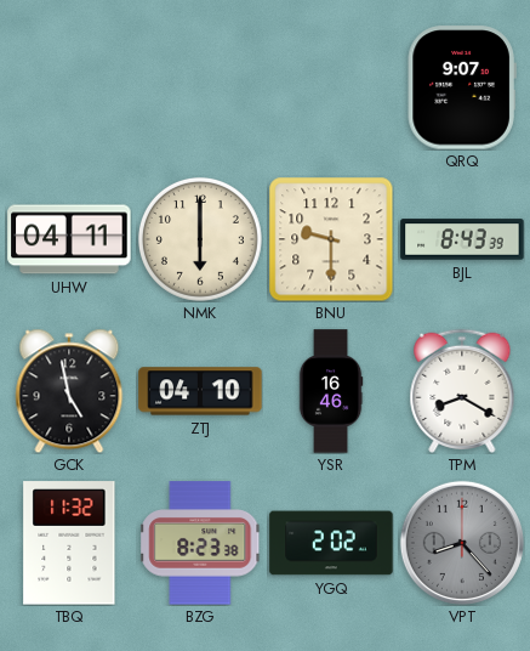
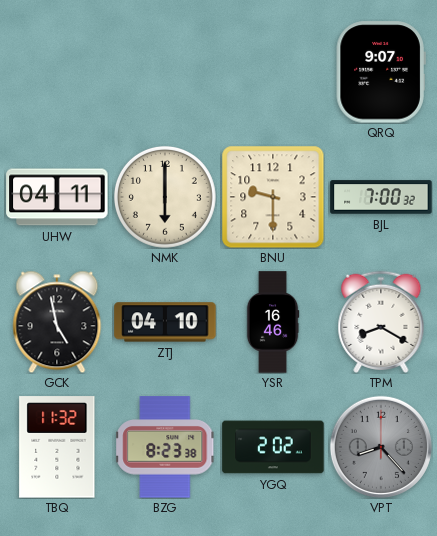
BJL: 8:43 -> 7:00
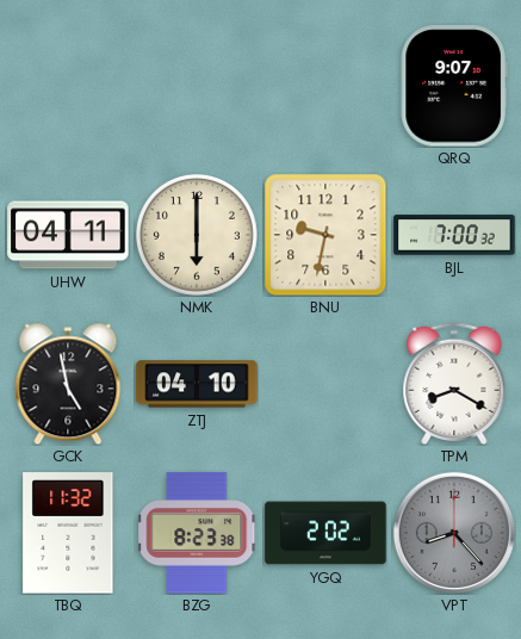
BNU: 9:30 -> 9:32
YSR: 16:46 -> none
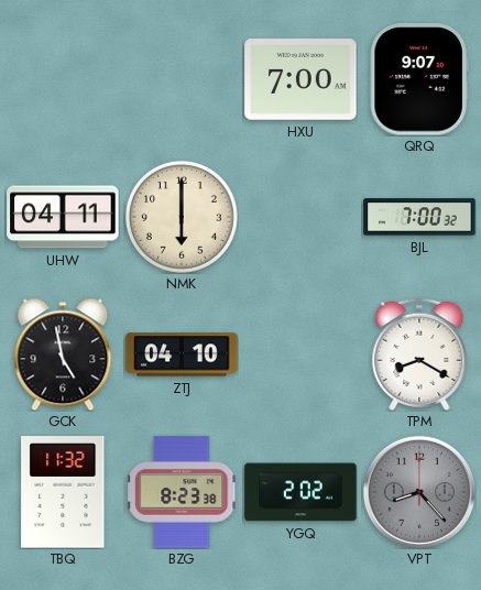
HXU: none -> 7:00
BNU: 9:32 -> none
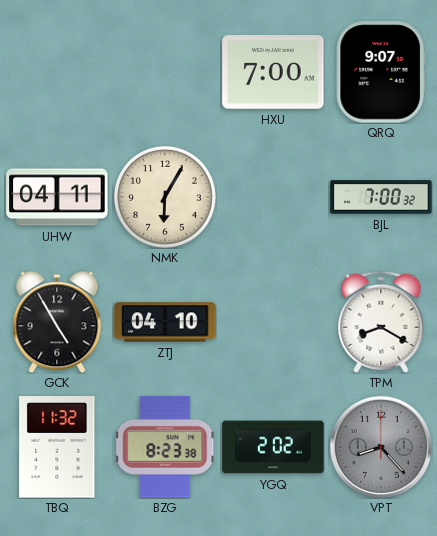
NMK: 6:00 -> 6:05
GCK: 4:58 -> 4:55
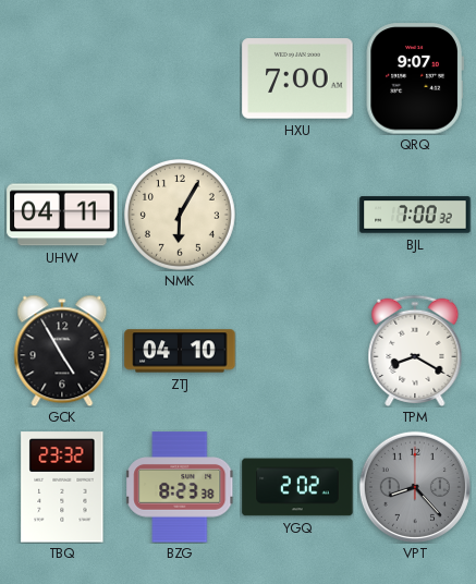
TBQ: 11:32 -> 23:32
